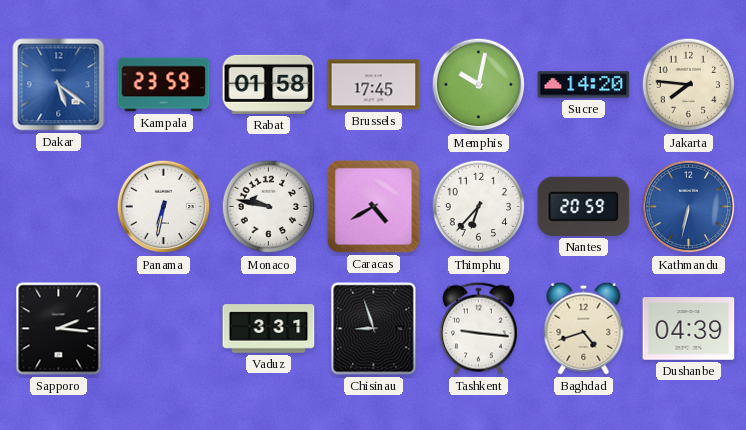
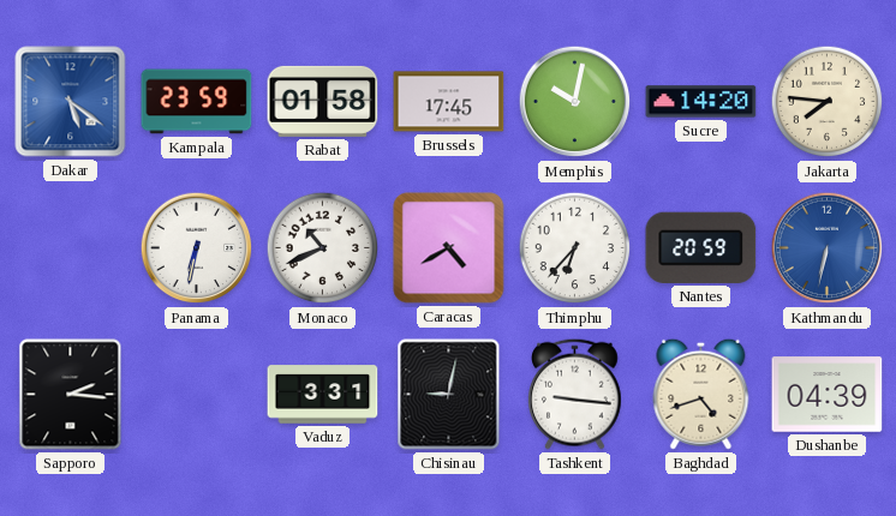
Monaco: 9:47 -> 10:41
Chisinau: 8:57 -> 9:02
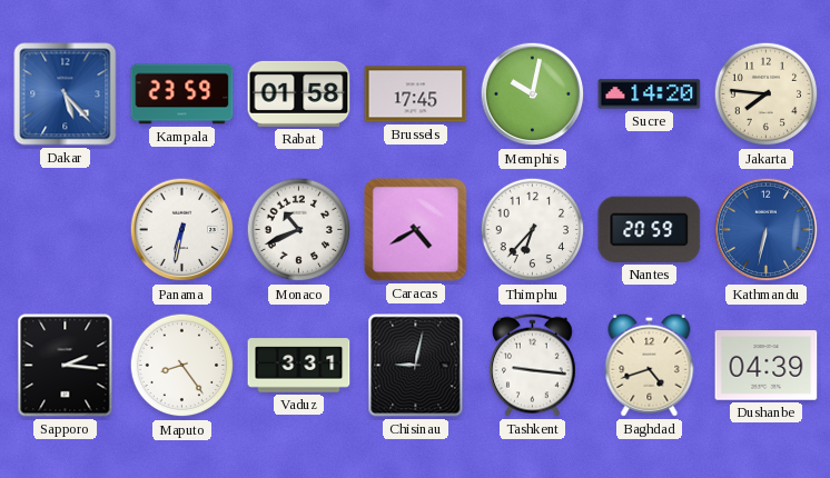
Dakar: 5:21 -> 5:23
Maputo: none -> 8:24
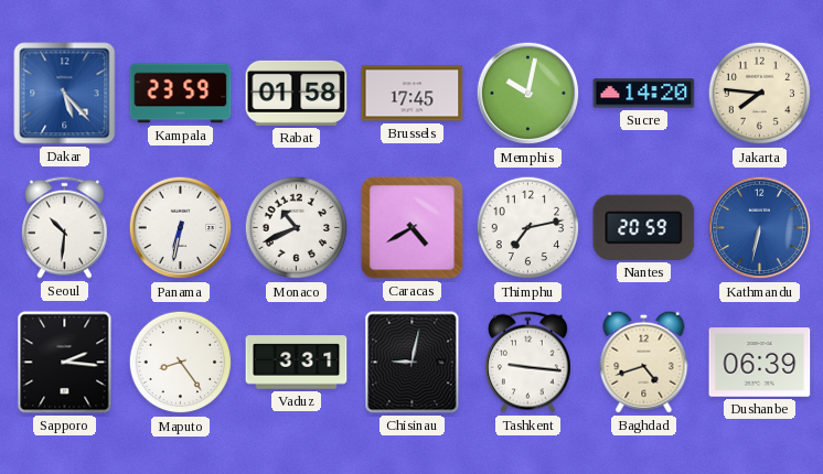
Seoul: none -> 10:31
Thimphu: 6:37 -> 7:13
Dushanbe: 04:39 -> 06:39
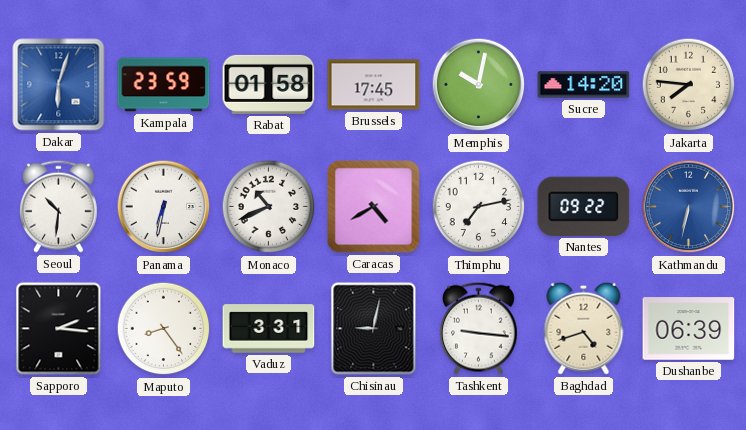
Dakar: 5:23 -> 6:03
Nantes: 20:59 -> 09:22
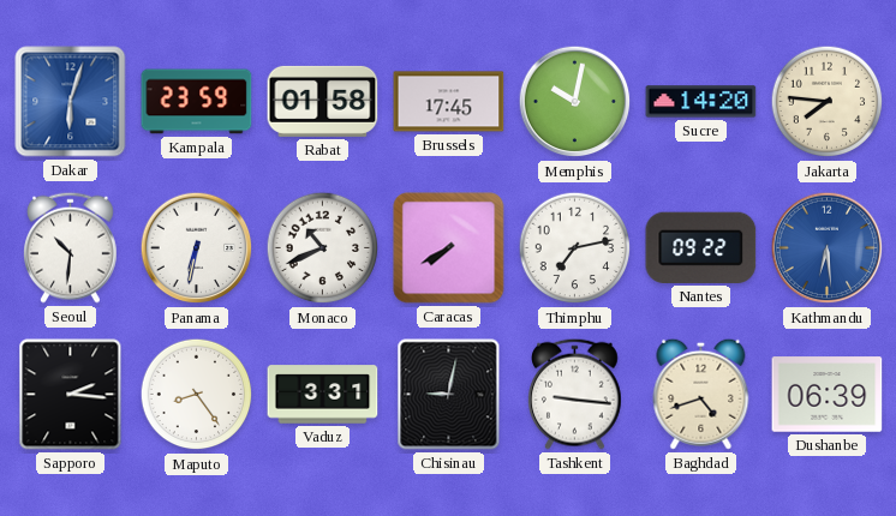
Caracas: 4:40 -> 7:40
Kathmandu: 6:32 -> 6:29
